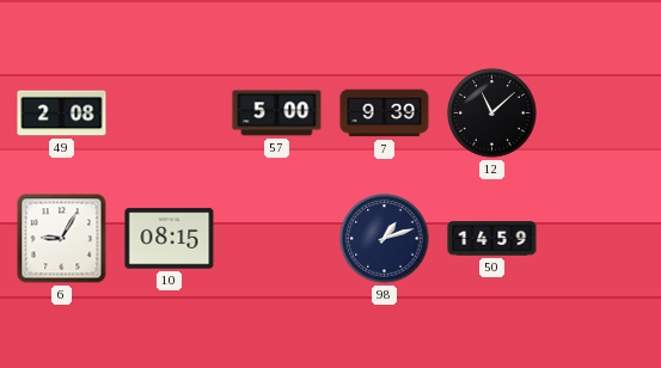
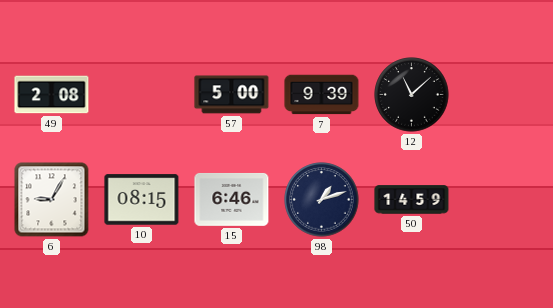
15: none -> 6:46
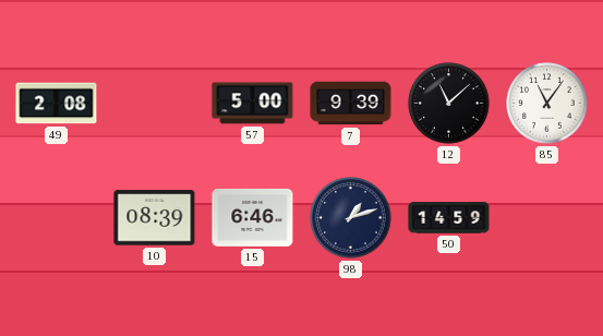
85: none -> 11:06
6: 9:05 -> none
10: 08:15 -> 08:39
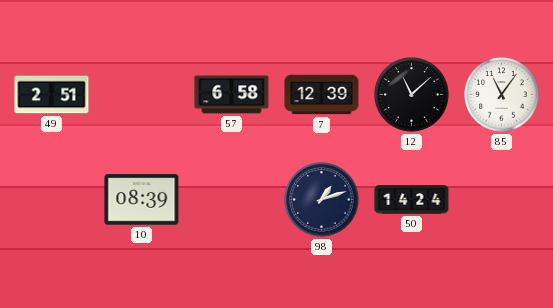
49: 2:08 -> 2:51
57: 5:00 -> 6:58
7: 9:39 -> 12:39
15: 6:46 -> none
50: 14:59 -> 14:24
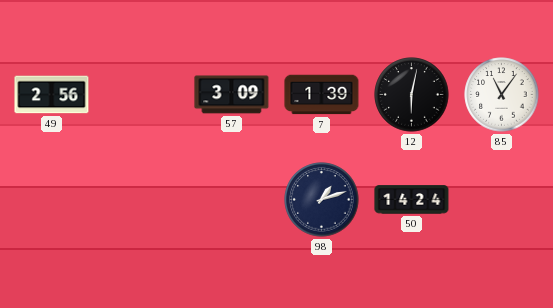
49: 2:51 -> 2:56
57: 6:58 -> 3:09
7: 12:39 -> 1:39
12: 11:08 -> 6:02
10: 08:39 -> none
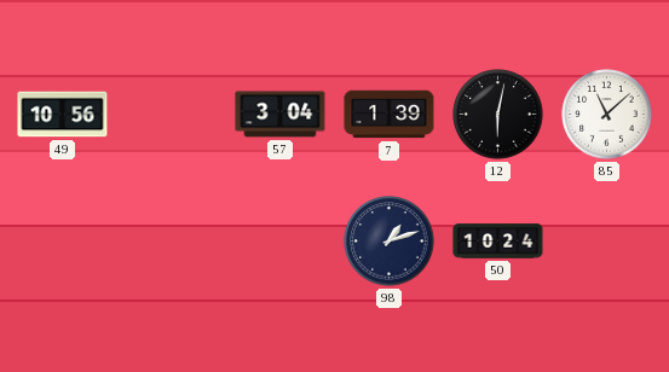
49: 2:56 -> 10:56
57: 3:09 -> 3:04
85: 11:06 -> 11:08
50: 14:24 -> 10:24
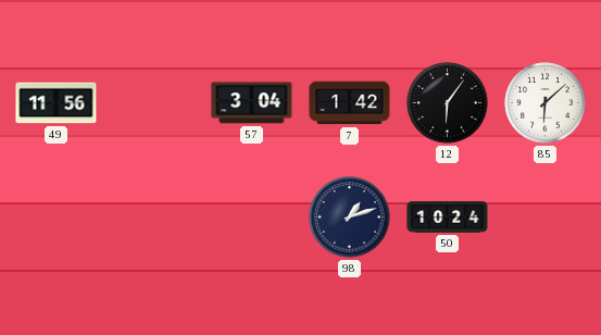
49: 10:56 -> 11:56
7: 1:39 -> 1:42
12: 6:02 -> 6:06
85: 11:08 -> 6:08
